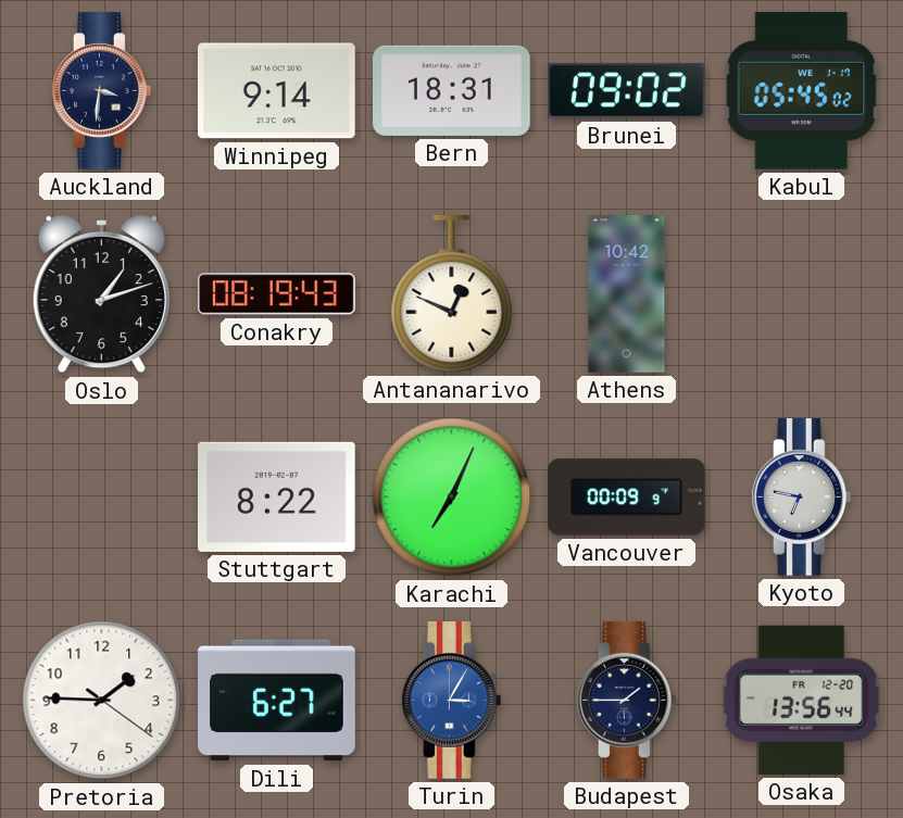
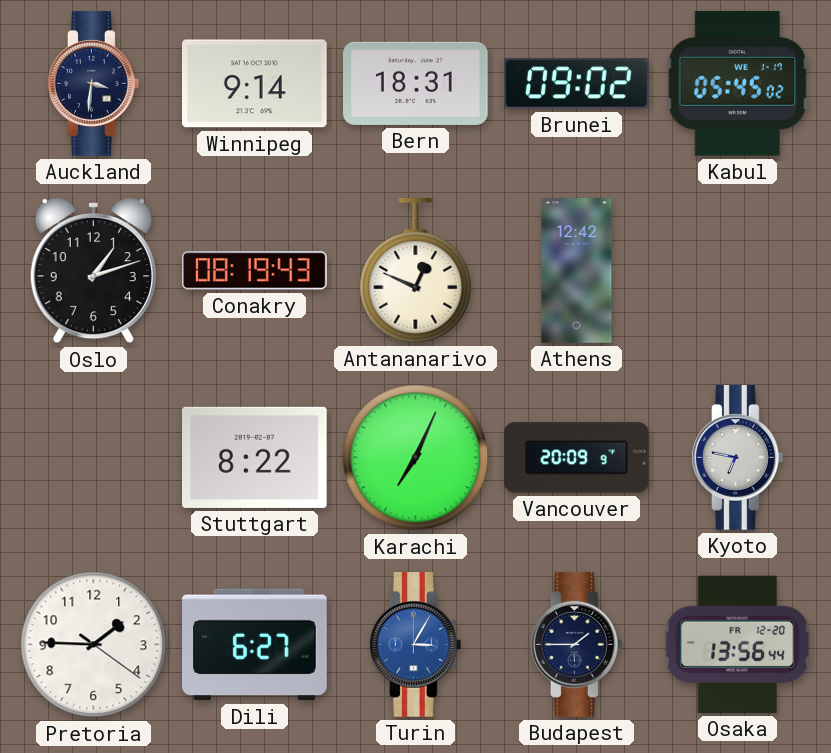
Athens: 10:42 -> 12:42
Vancouver: 00:09 -> 20:09
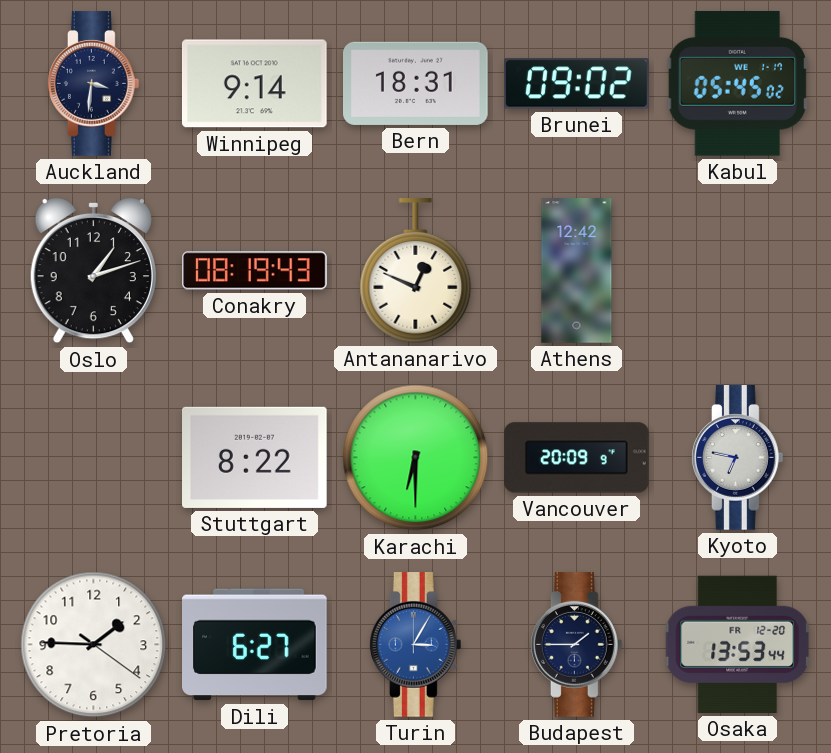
Karachi: 7:04 -> 6:30
Osaka: 13:56 -> 13:53
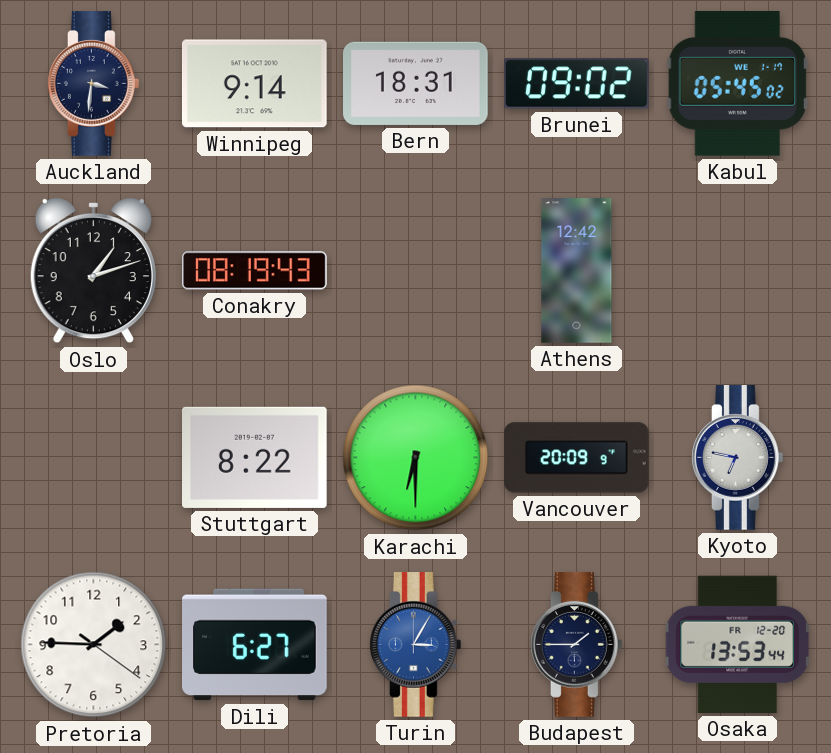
Antananarivo: 12:49 -> none
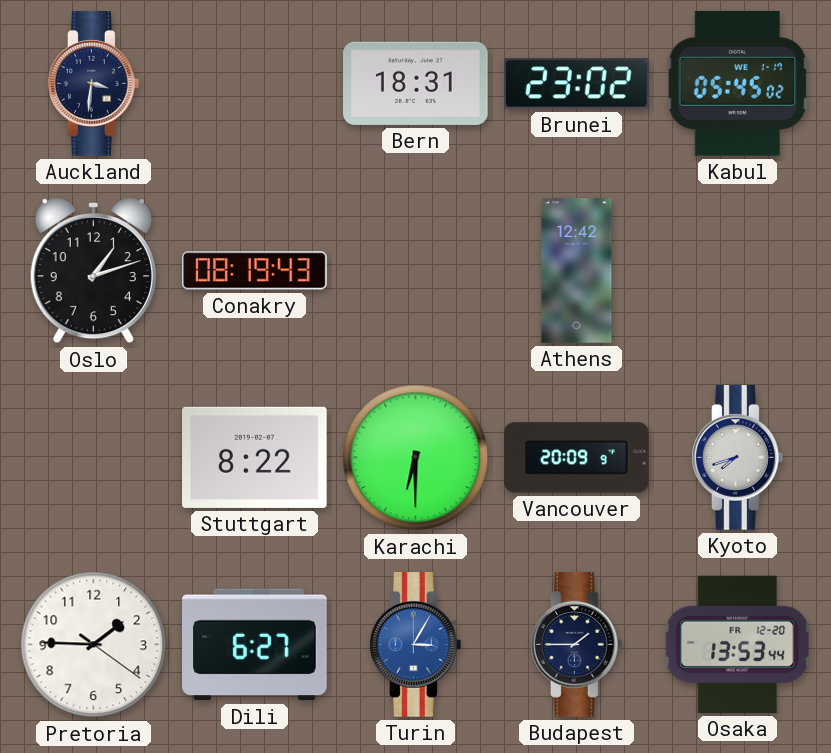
Winnipeg: 9:14 -> none
Brunei: 09:02 -> 23:02
Kyoto: 6:47 -> 7:42
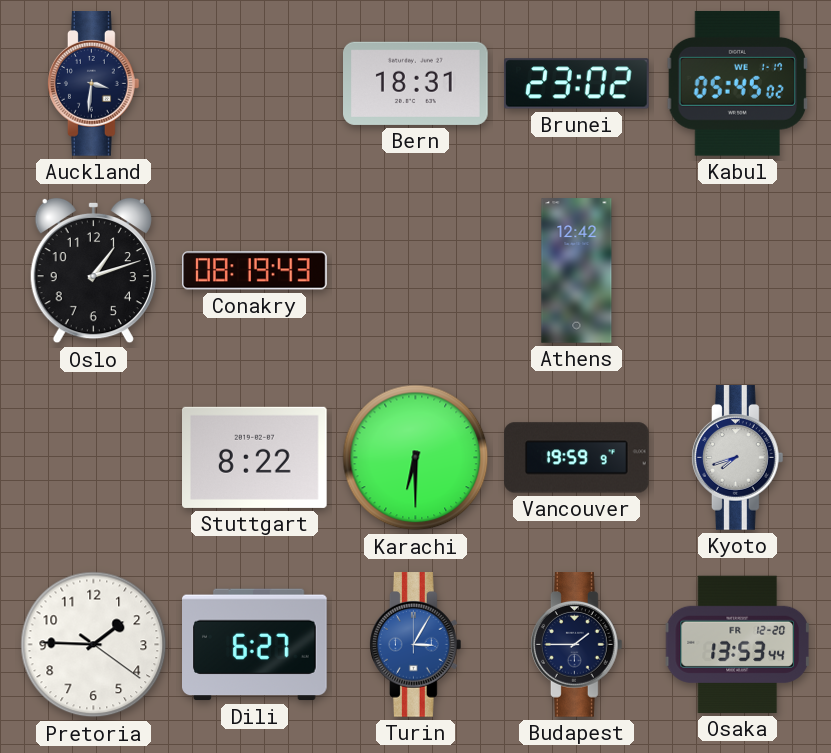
Vancouver: 20:09 -> 19:59
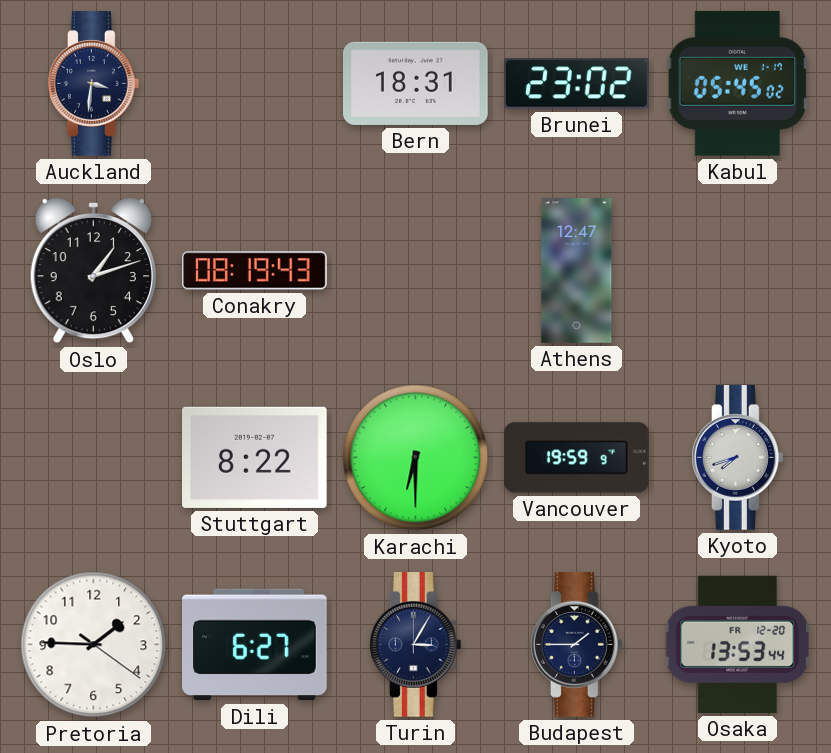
Athens: 12:42 -> 12:47
Turin dial: blue -> navy
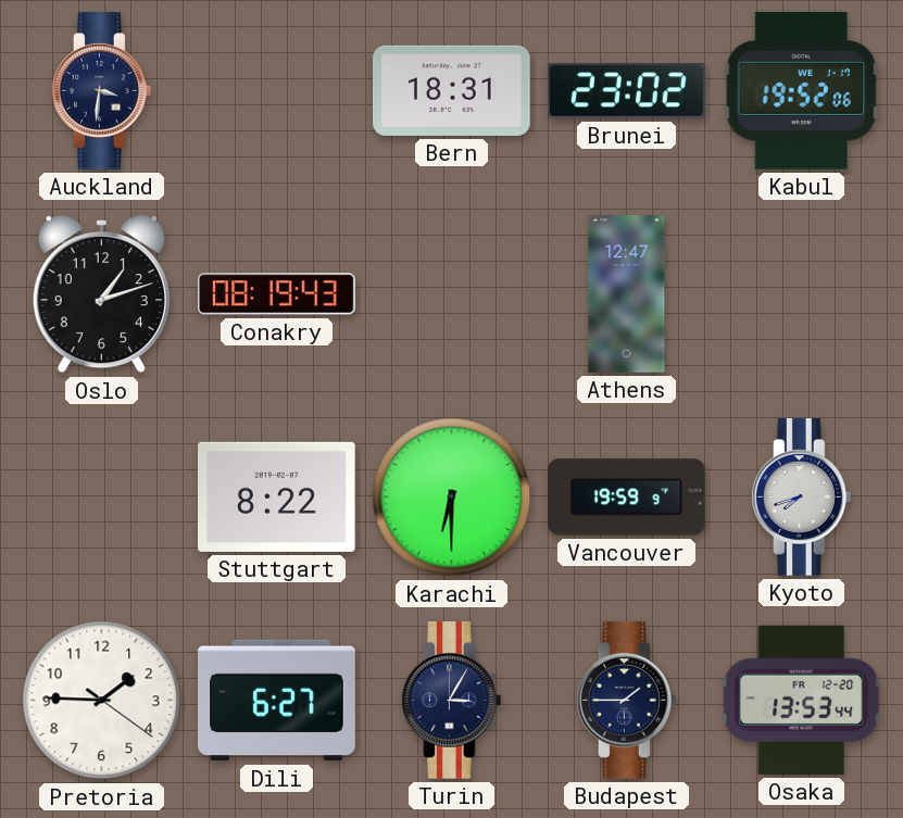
Kabul: 05:45 -> 19:52
